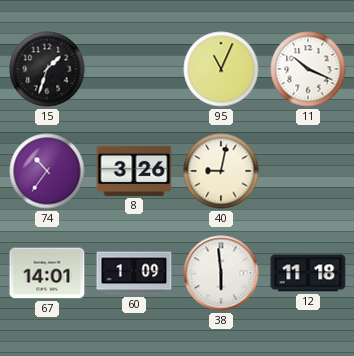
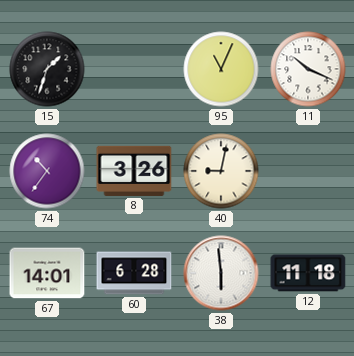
60: 1:09 -> 6:28
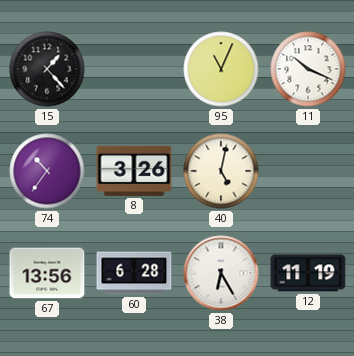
15: 1:33 -> 1:23
40: 9:02 -> 5:02
67: 14:01 -> 13:56
38: 5:59 -> 6:25
12: 11:18 -> 11:19
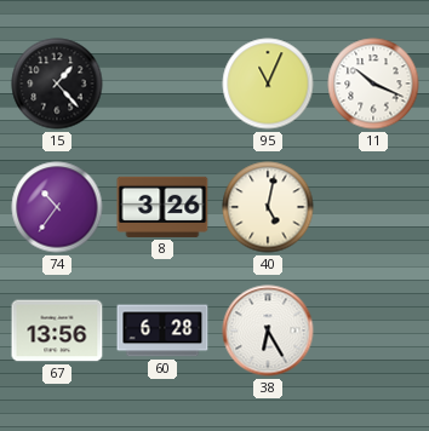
12: 11:19 -> none
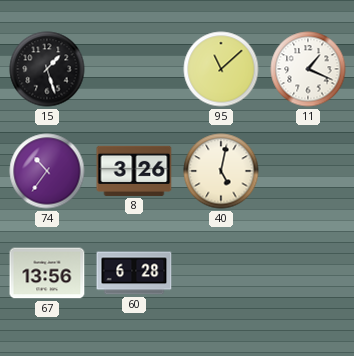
15: 1:23 -> 1:27
95: 11:04 -> 11:08
11: 10:19 -> 1:19
38: 6:25 -> none
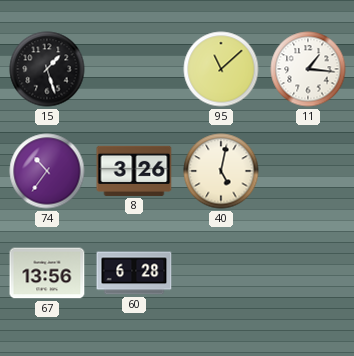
11: 1:19 -> 1:16
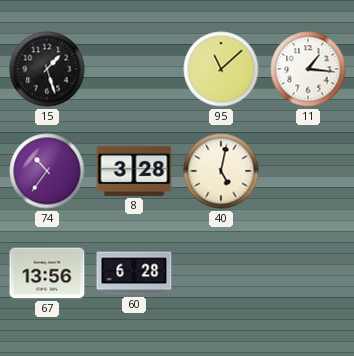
8: 3:26 -> 3:28
